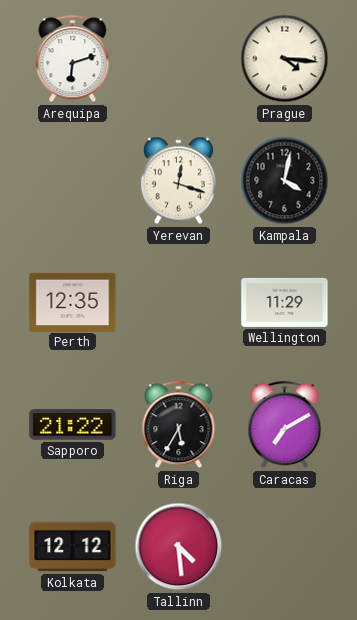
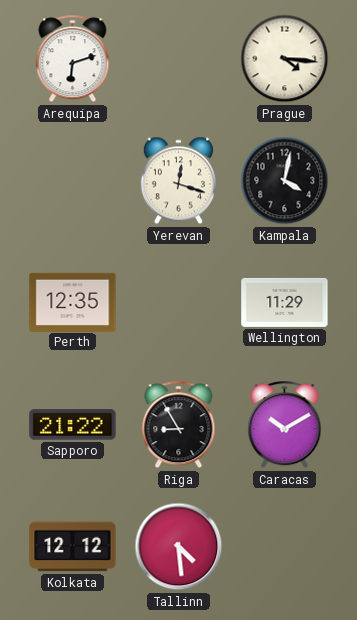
Riga: 5:35 -> 8:55
Caracas: 7:10 -> 10:10
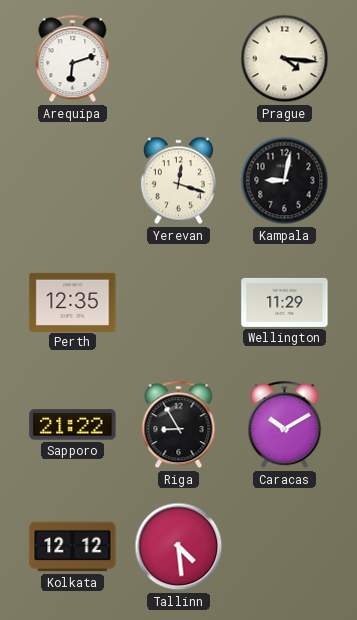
Kampala: 4:02 -> 9:02
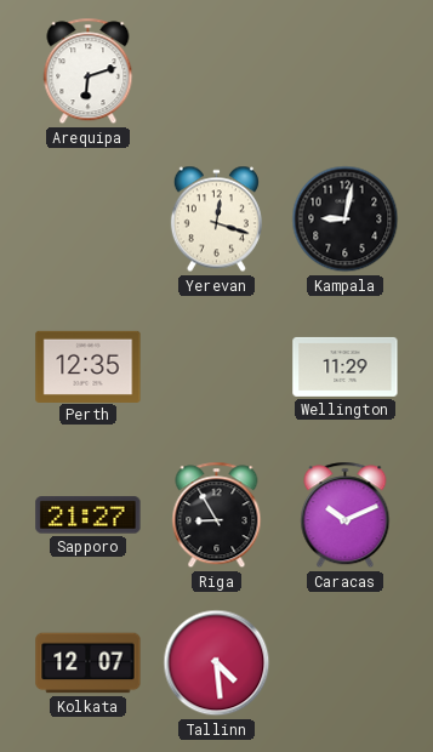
Prague: 4:16 -> none
Sapporo: 21:22 -> 21:27
Caracas: 10:10 -> 10:11
Kolkata: 12:12 -> 12:07
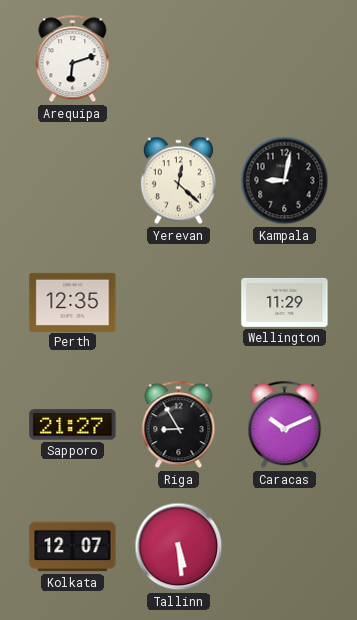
Yerevan: 12:18 -> 12:22
Tallinn: 4:29 -> 5:29
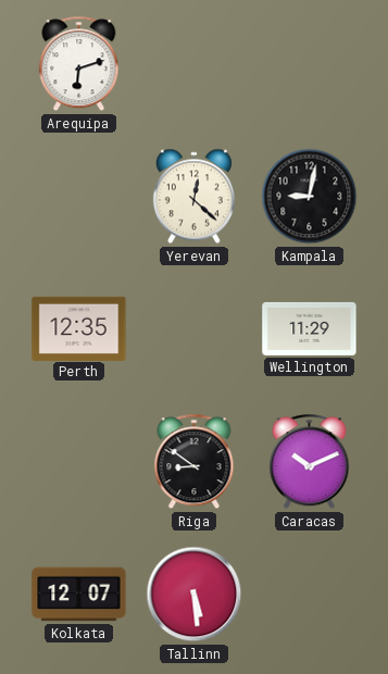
Sapporo: 21:27 -> none
Riga: 8:55 -> 8:51
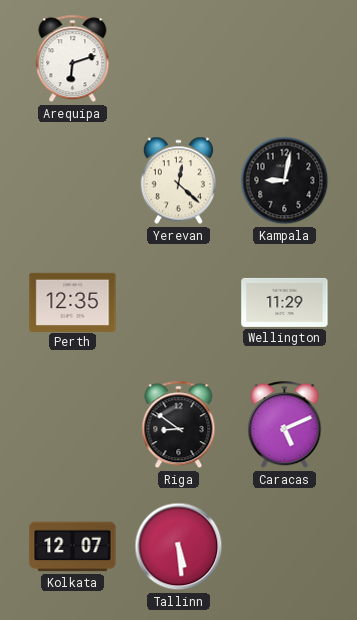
Caracas: 10:11 -> 5:11
